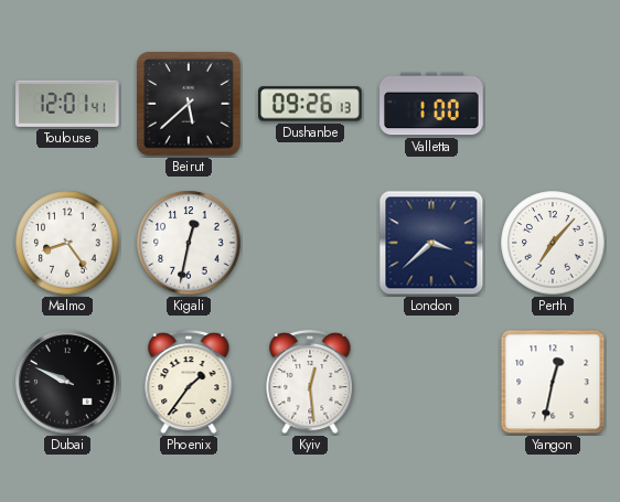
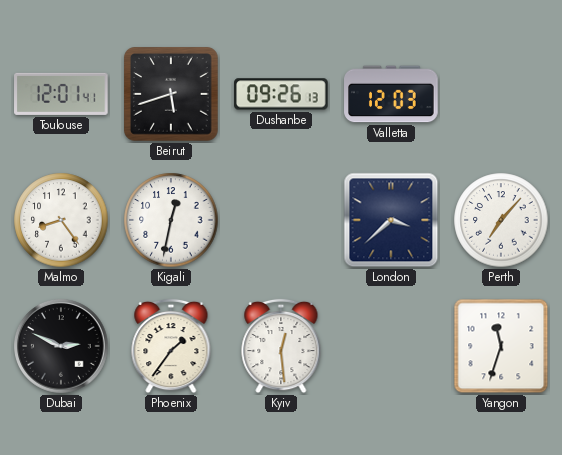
Beirut: 5:38 -> 5:42
Valletta: 1:00 -> 12:03
Dubai: 9:49 -> 2:49
Yangon: 12:32 -> 11:33
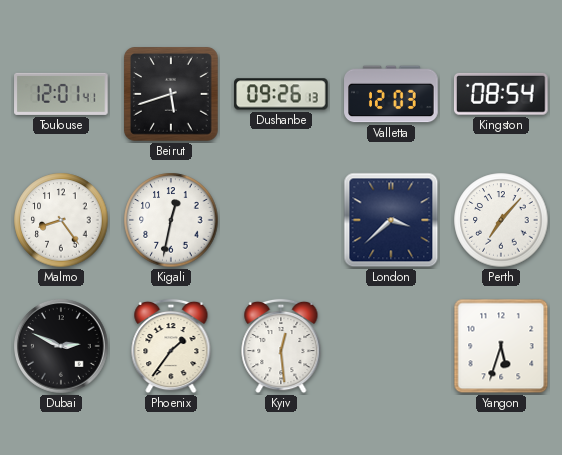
Kingston: none -> 08:54
Yangon: 11:33 -> 5:33
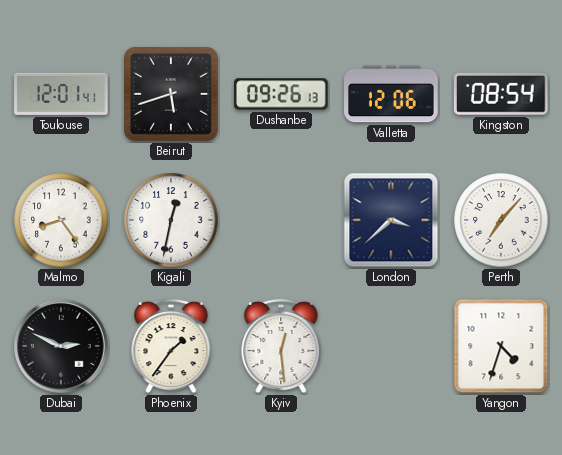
Valletta: 12:03 -> 12:06
Yangon: 5:33 -> 4:33
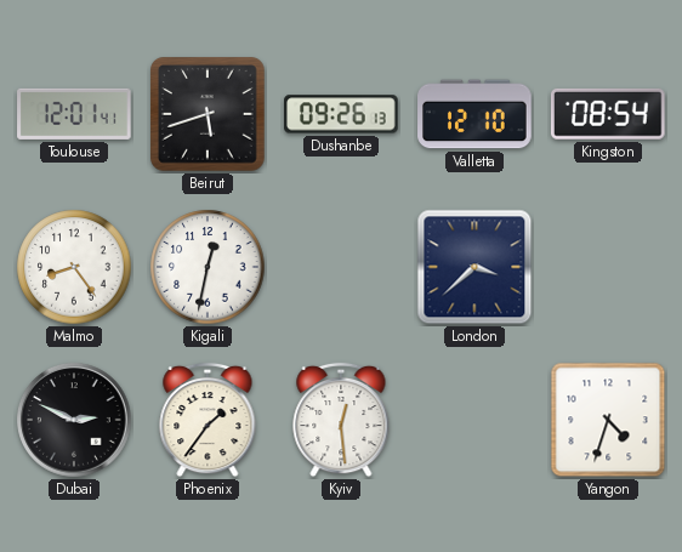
Valletta: 12:06 -> 12:10
Perth: 7:07 -> none
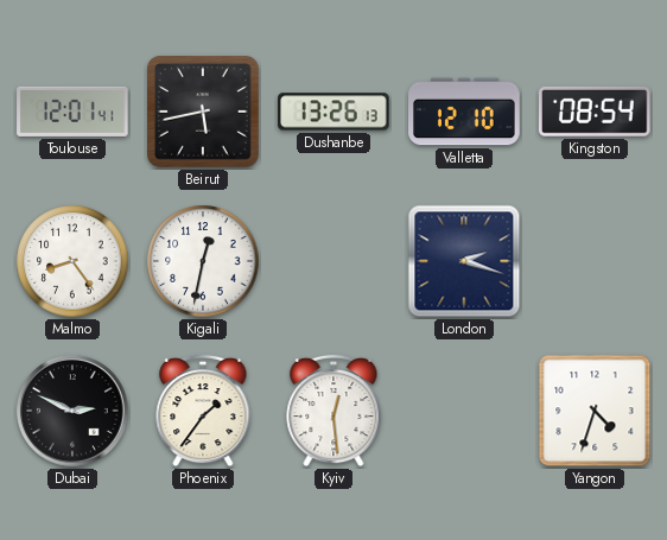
Beirut: 5:42 -> 5:43
Dushanbe: 09:26 -> 13:26
London: 3:38 -> 2:18
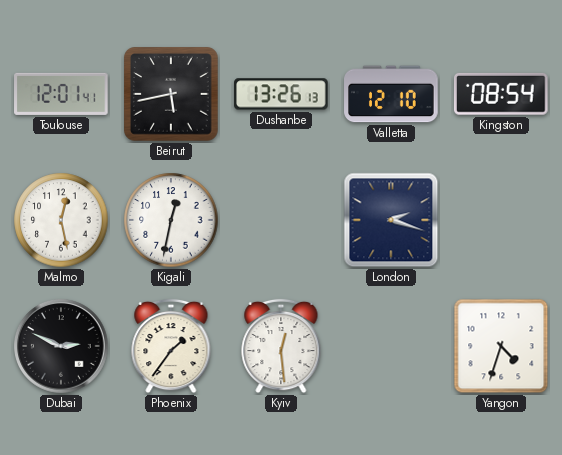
Malmo: 8:24 -> 12:28
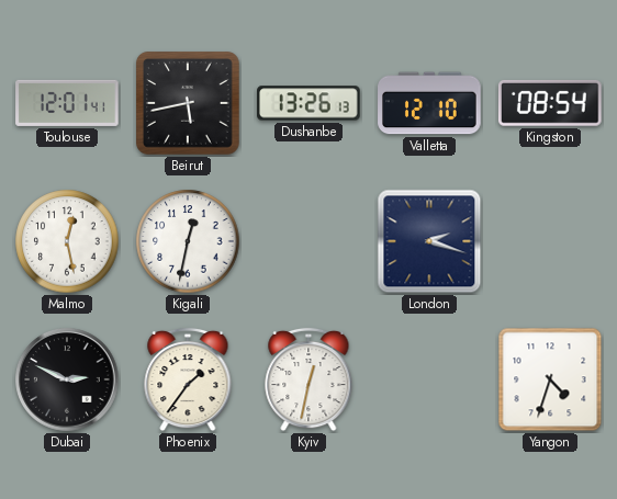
Kyiv: 12:29 -> 12:32
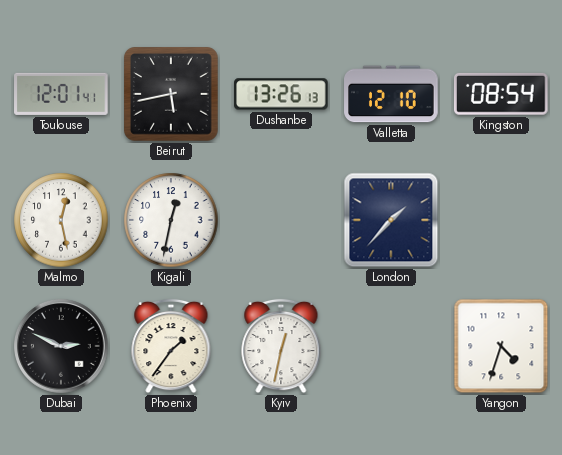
London: 2:18 -> 1:37
